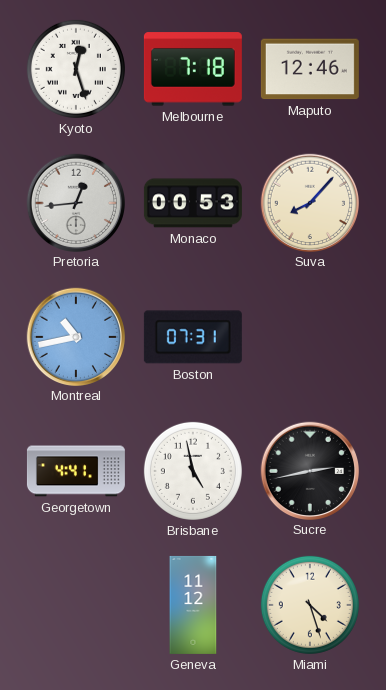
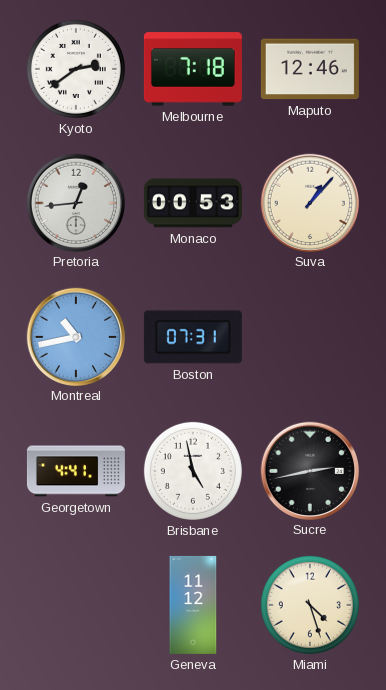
Kyoto: 12:27 -> 2:39
Suva: 8:07 -> 1:07
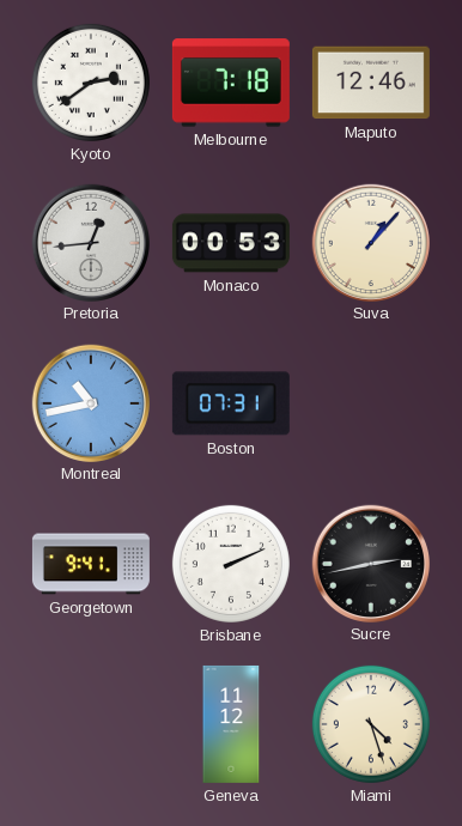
Georgetown: 4:41 -> 9:41
Brisbane: 4:58 -> 2:11
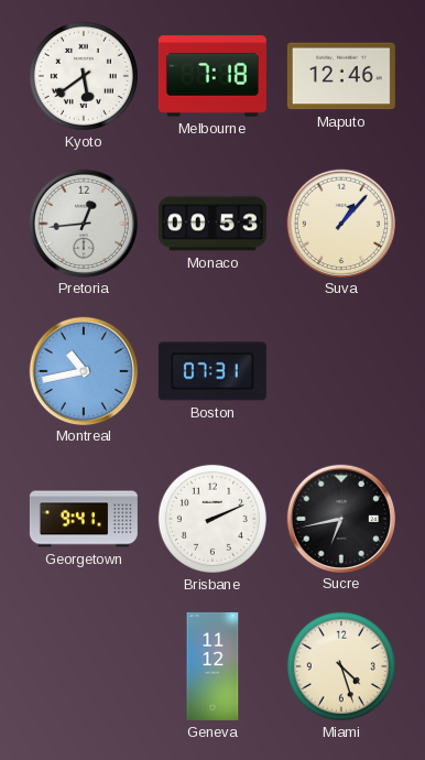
Kyoto: 2:39 -> 5:39
Sucre: 2:43 -> 6:43
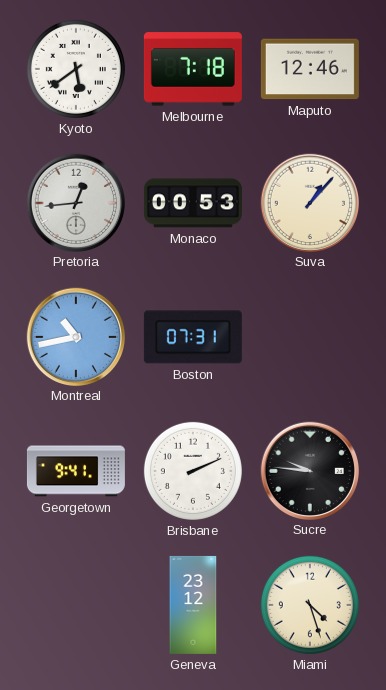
Sucre: 6:43 -> 9:46
Geneva: 11:12 -> 23:12
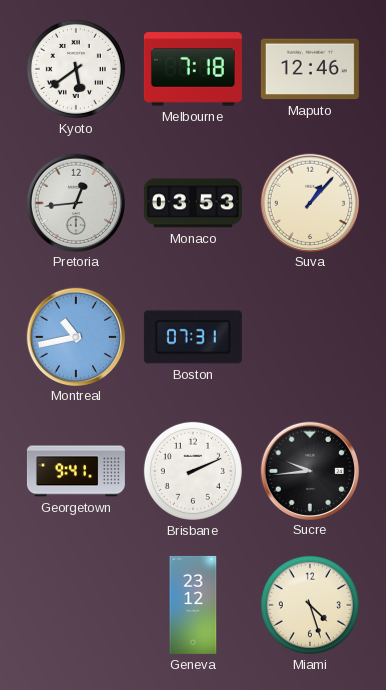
Monaco: 00:53 -> 03:53
Sucre: 9:46 -> 9:44
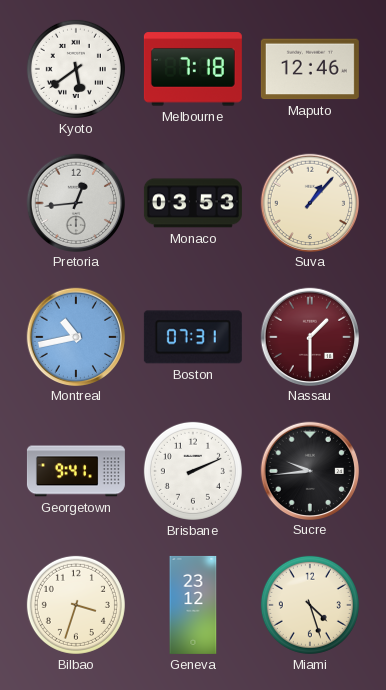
Nassau: none -> 1:30
Bilbao: none -> 3:33
